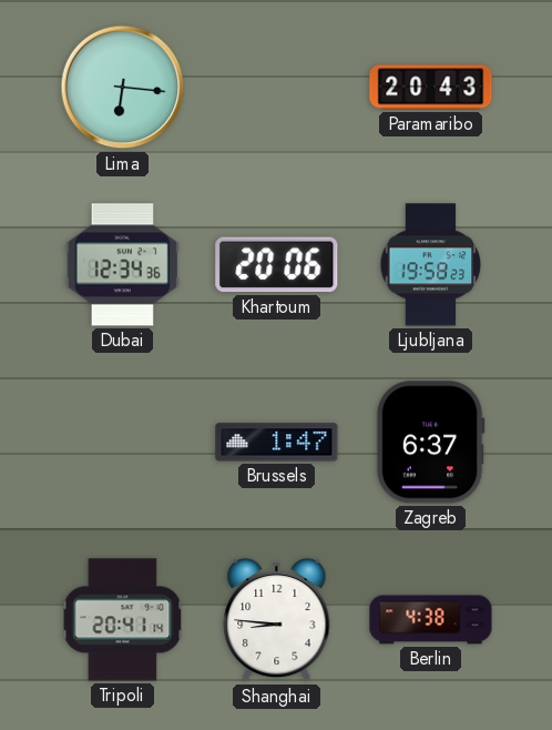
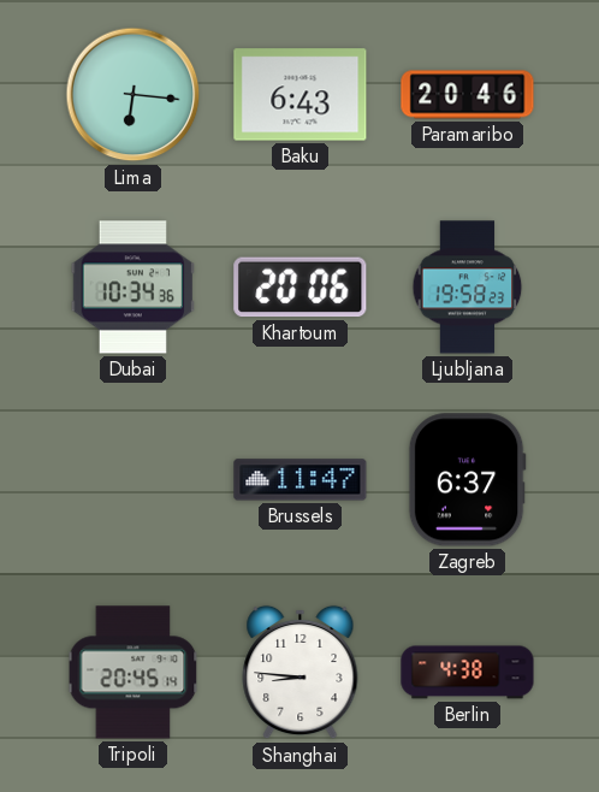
Baku: none -> 6:43
Paramaribo: 20:43 -> 20:46
Dubai: 12:34 -> 10:34
Brussels: 1:47 -> 11:47
Tripoli: 20:41 -> 20:45
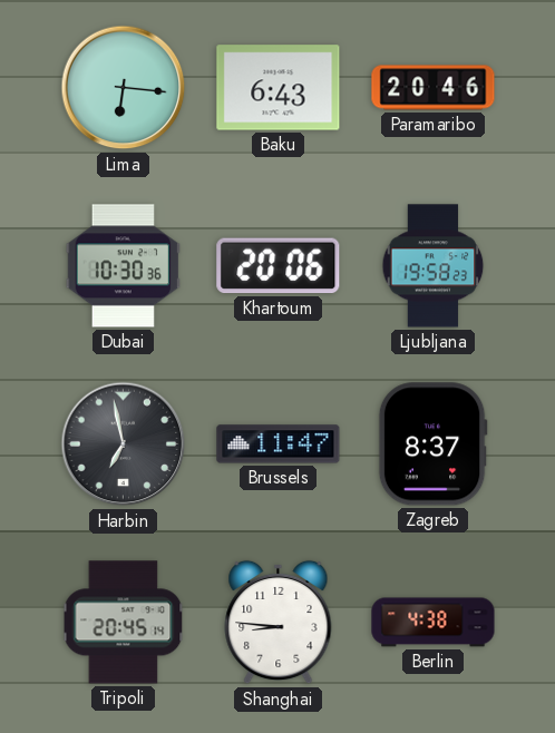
Dubai: 10:34 -> 10:30
Harbin: none -> 6:58
Zagreb: 6:37 -> 8:37
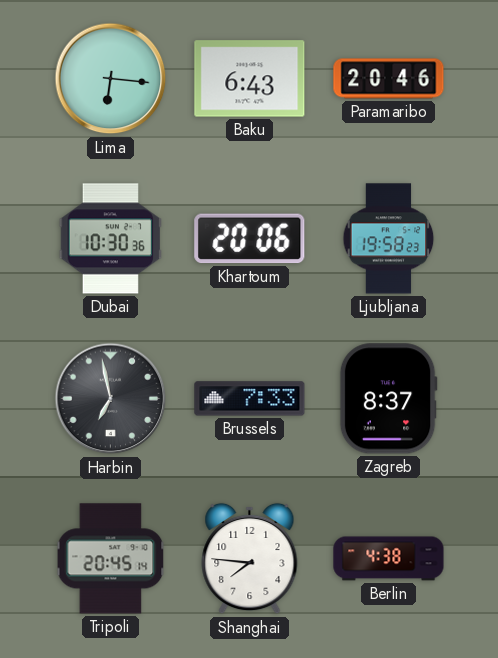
Brussels: 11:47 -> 7:33
Shanghai: 8:46 -> 7:46
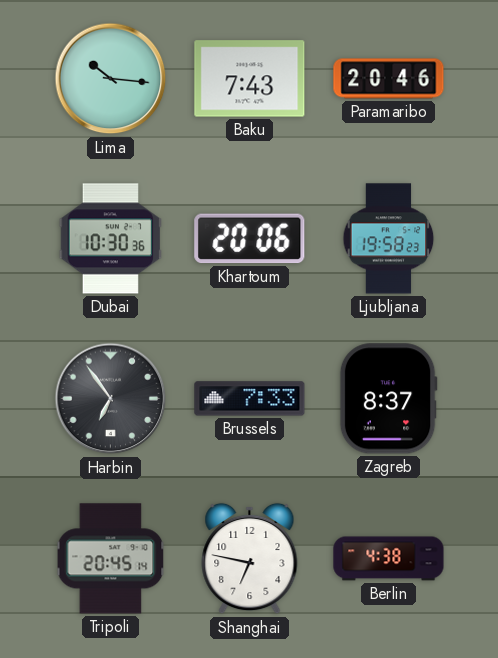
Lima: 6:16 -> 10:16
Baku: 6:43 -> 7:43
Harbin: 6:58 -> 6:54
Shanghai: 7:46 -> 6:47
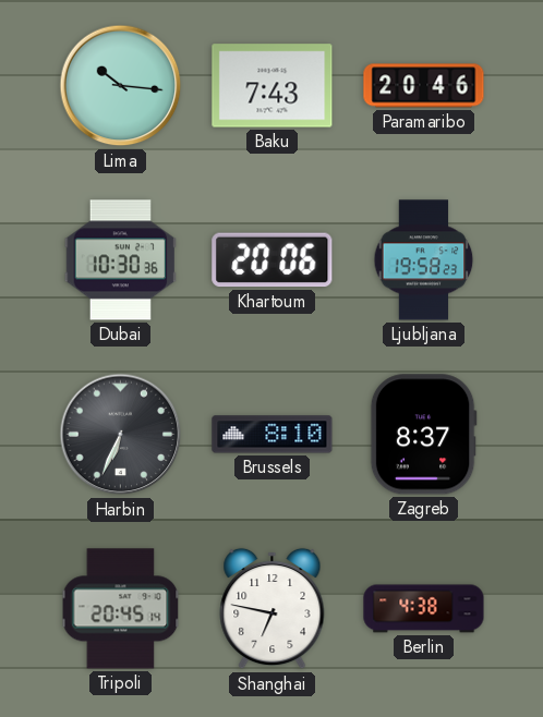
Harbin: 6:54 -> 6:34
Brussels: 7:33 -> 8:10
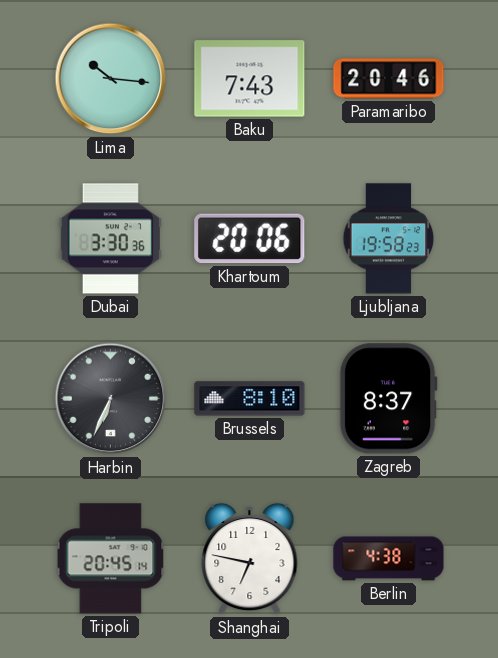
Dubai: 10:30 -> 3:30
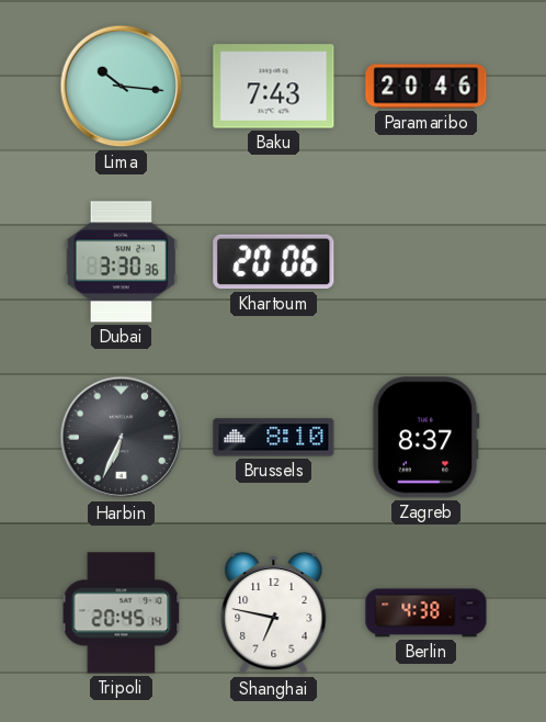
Ljubljana: 19:58 -> none
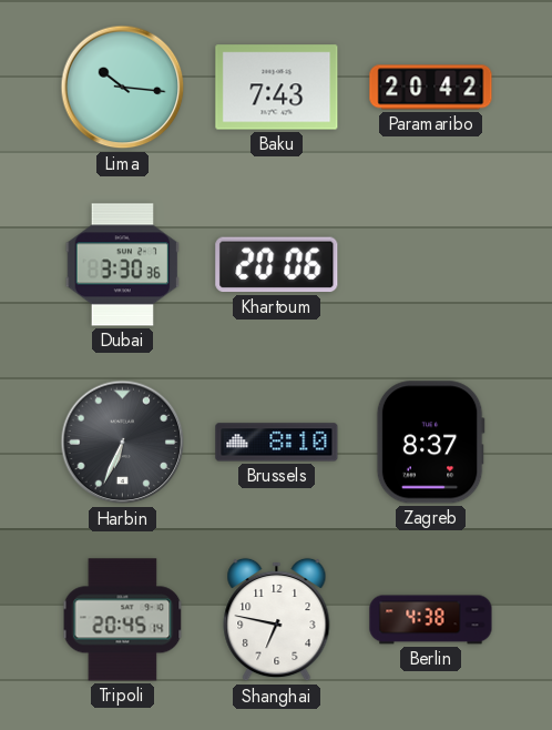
Paramaribo: 20:46 -> 20:42
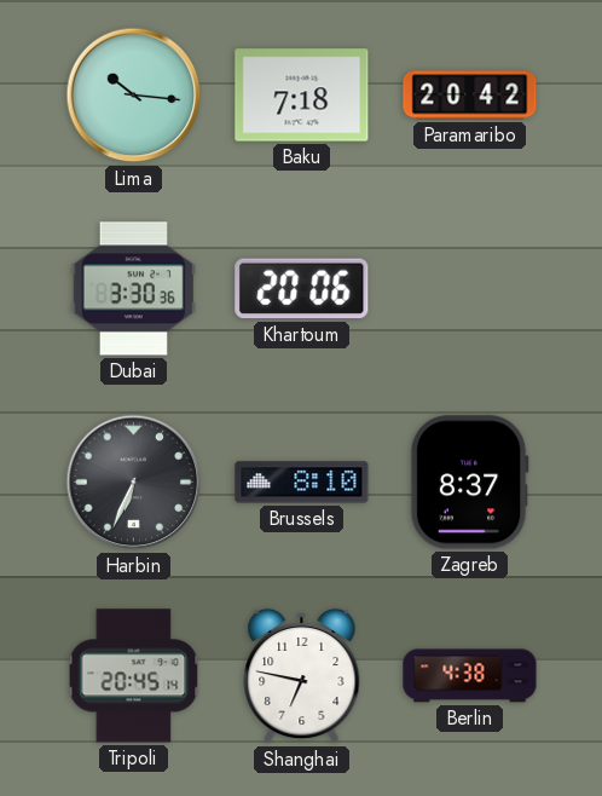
Baku: 7:43 -> 7:18
